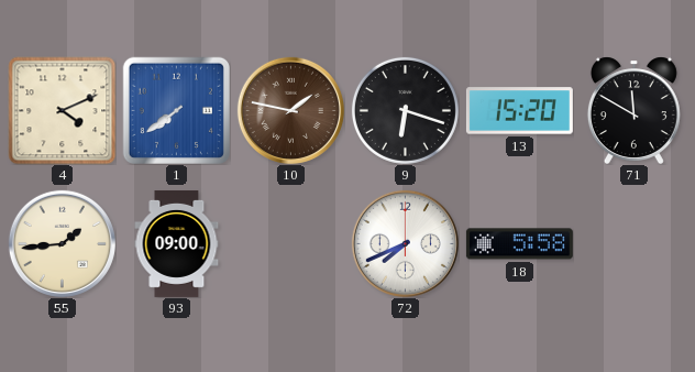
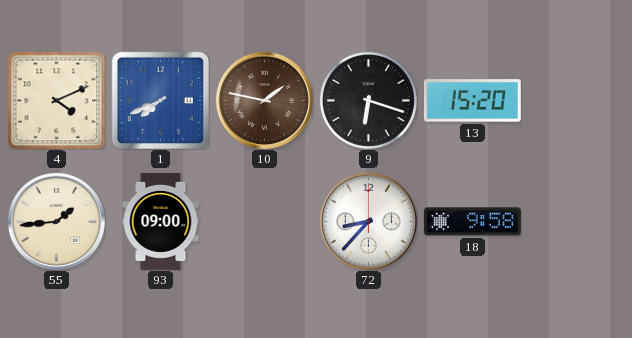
1: 7:39 -> 7:41
71: 11:50 -> none
72: 7:41 -> 8:37
18: 5:58 -> 9:58
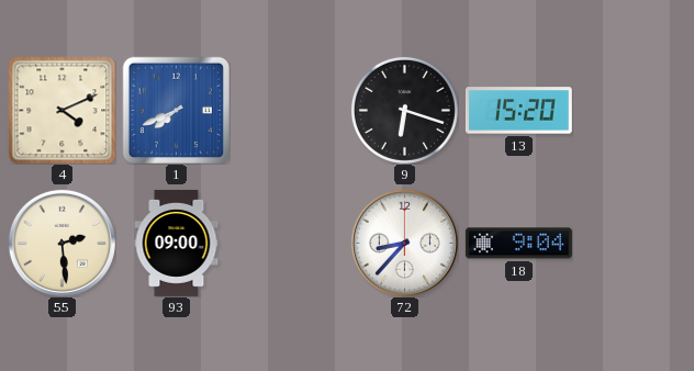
10: 1:47 -> none
55: 1:44 -> 2:29
18: 9:58 -> 9:04
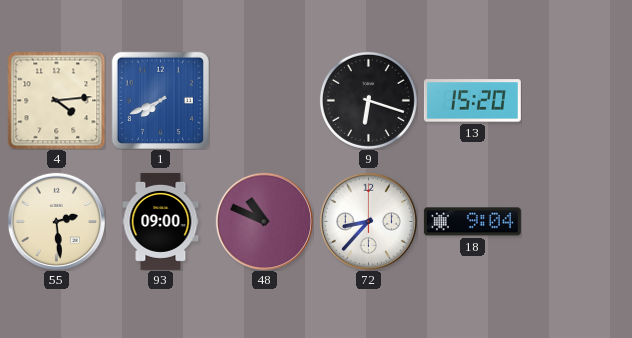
4: 4:11 -> 4:14
48: none -> 10:49
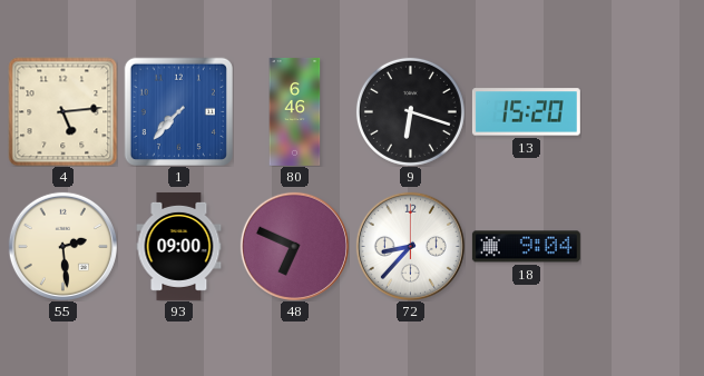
4: 4:14 -> 5:14
1: 7:41 -> 7:37
80: none -> 6:46
48: 10:49 -> 6:49
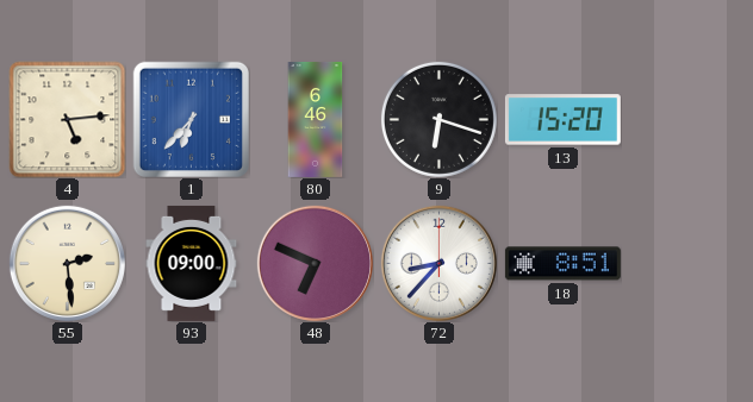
1: 7:37 -> 6:37
18: 9:04 -> 8:51
